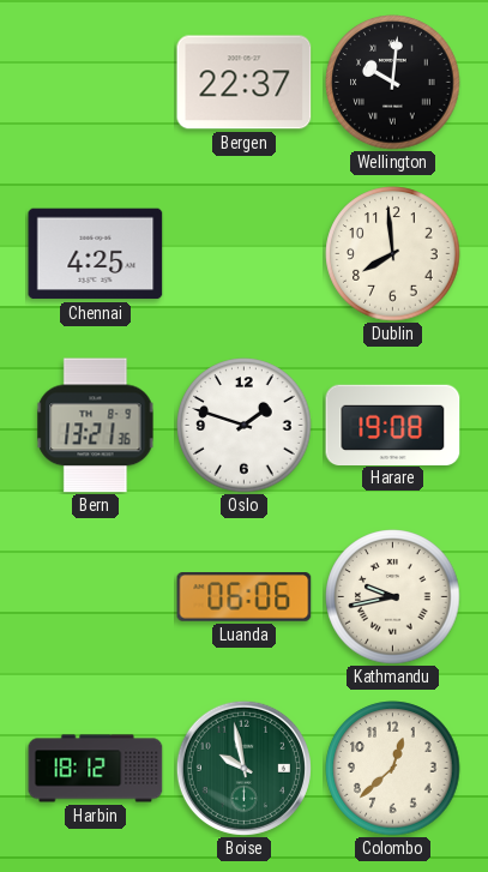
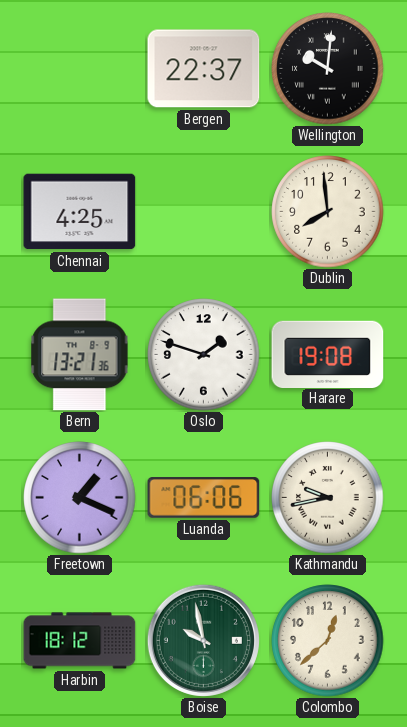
Freetown: none -> 1:19
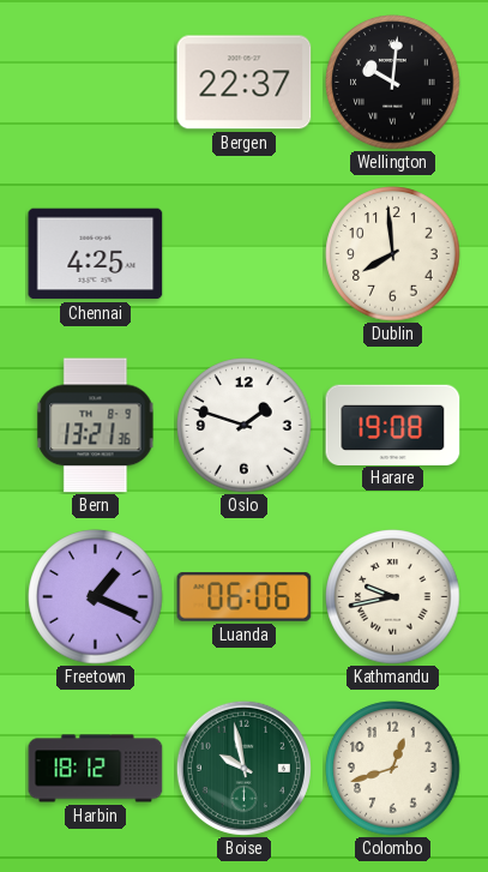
Colombo: 12:38 -> 12:42
